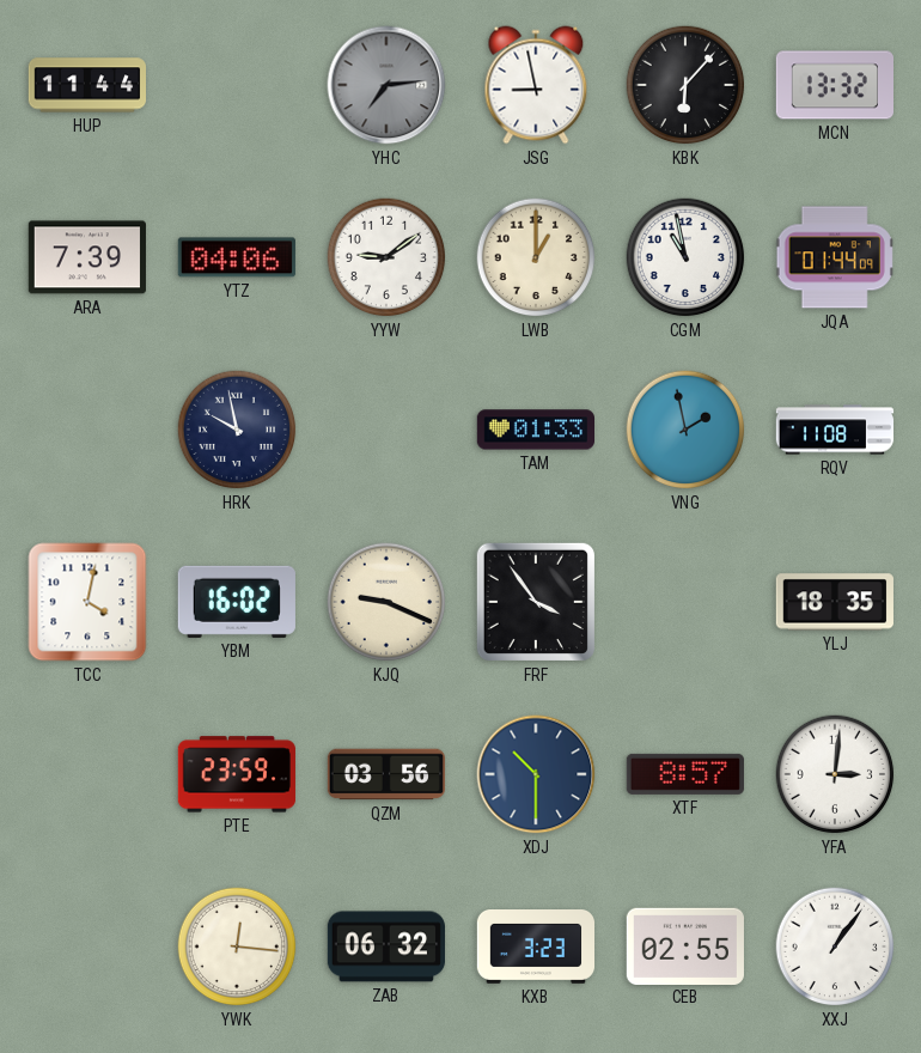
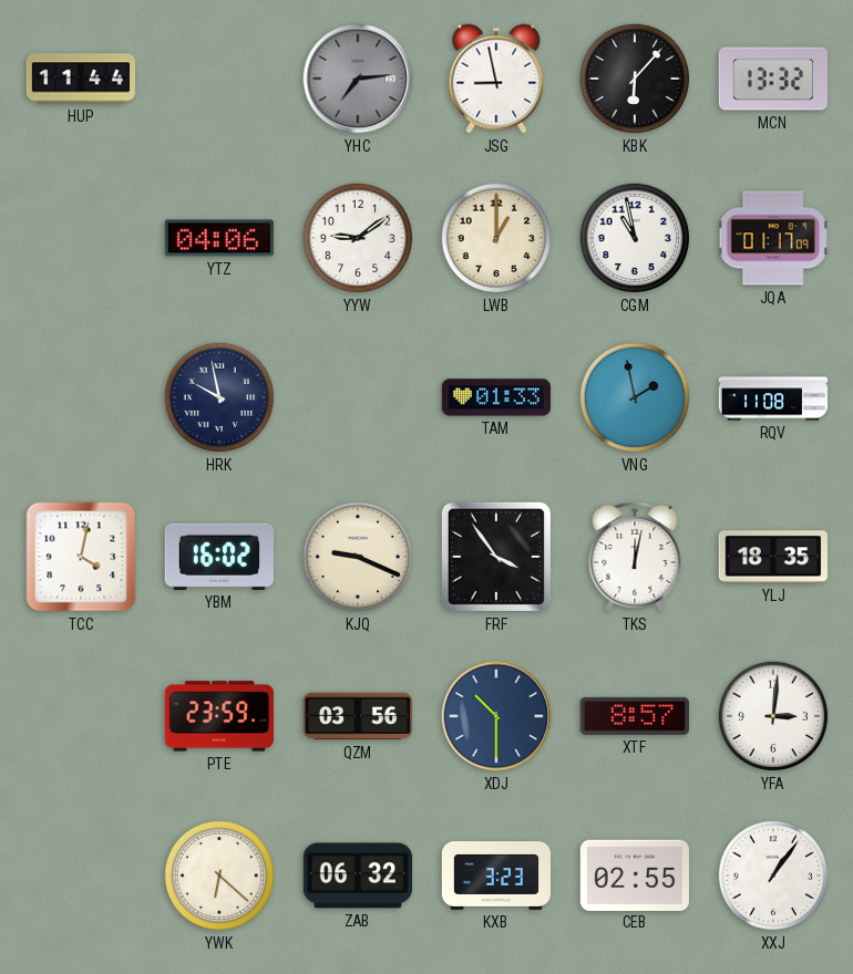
ARA: 7:39 -> none
JQA: 01:44 -> 01:17
TKS: none -> 12:02
YWK: 12:16 -> 6:22
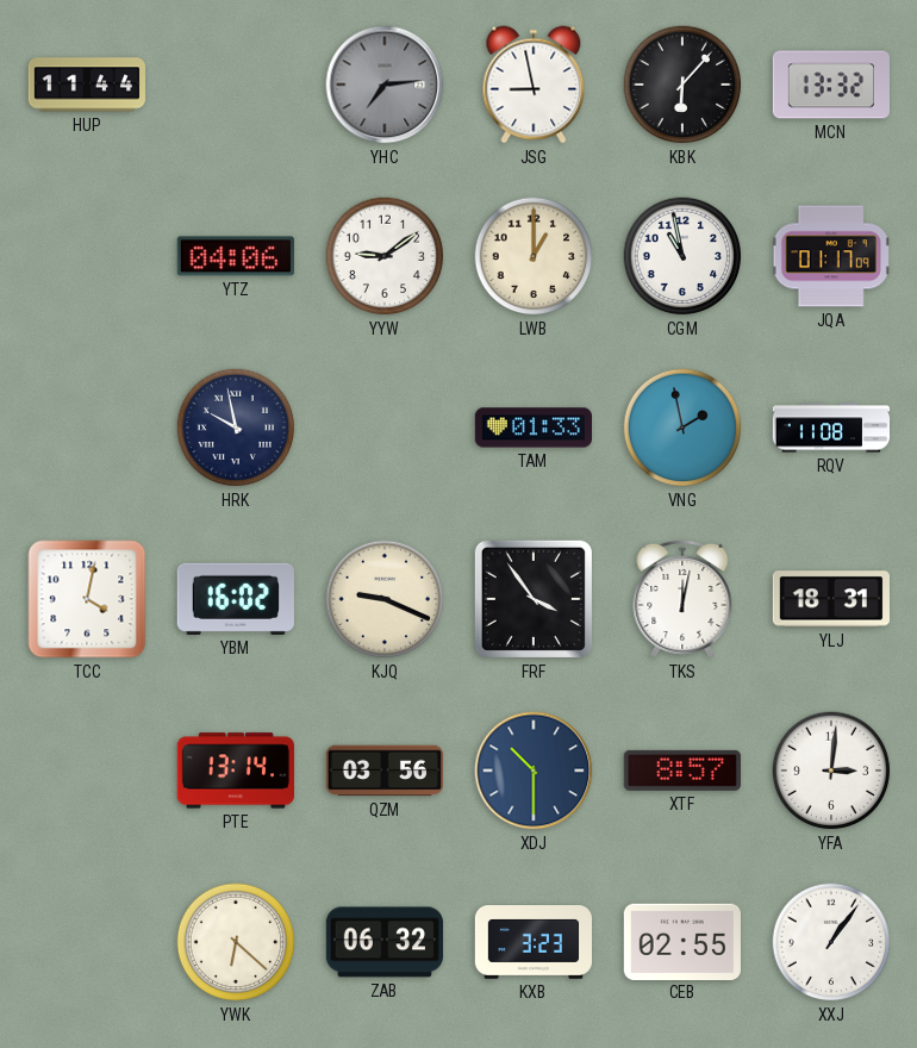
YLJ: 18:35 -> 18:31
PTE: 23:59 -> 13:14
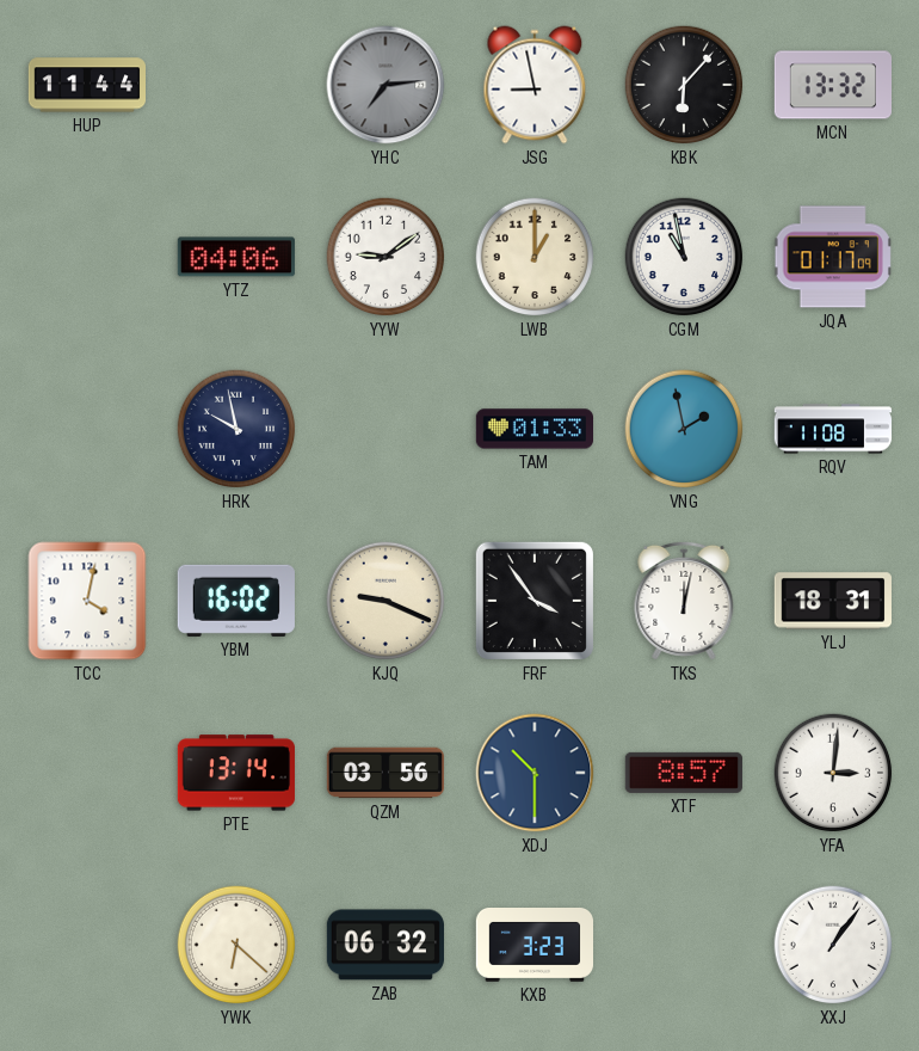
CEB: 02:55 -> none
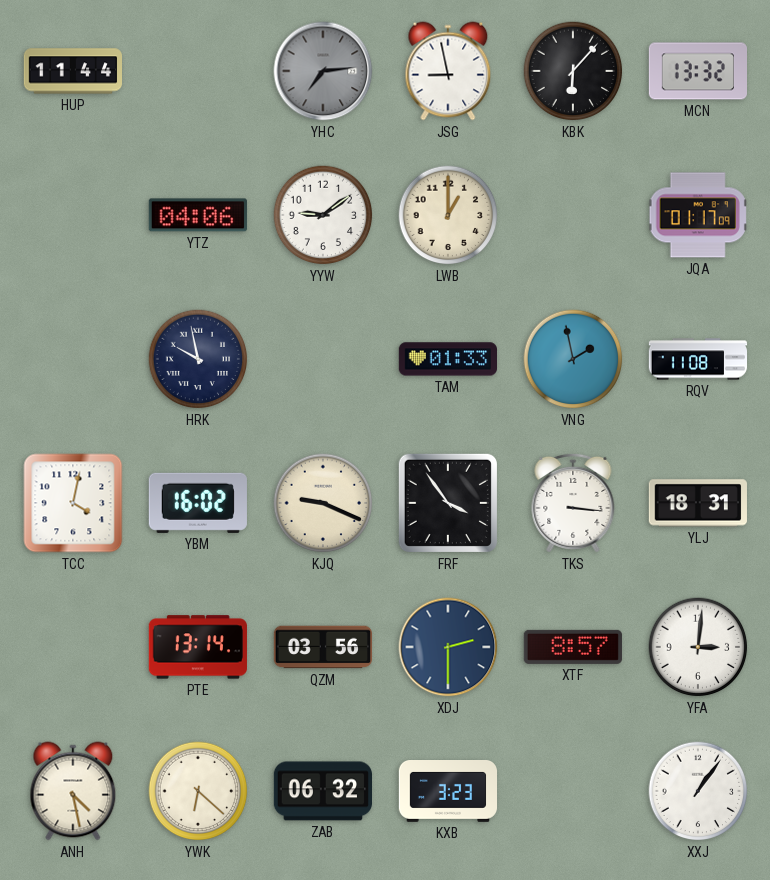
CGM: 10:58 -> none
TKS: 12:02 -> 3:16
XDJ: 10:30 -> 2:30
ANH: none -> 4:28
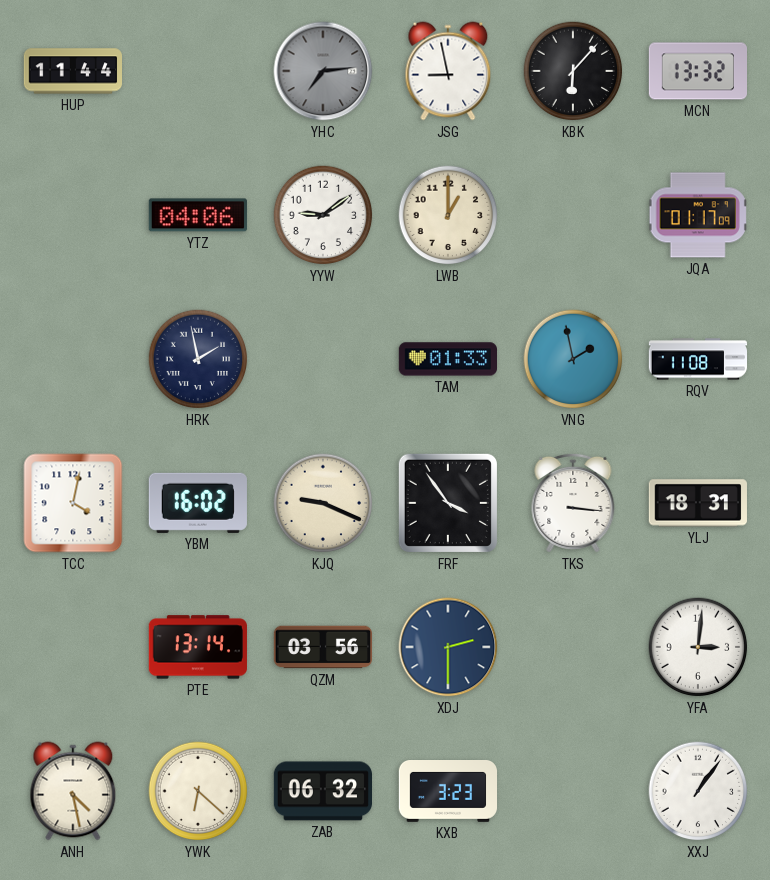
HRK: 9:58 -> 1:58
XTF: 8:57 -> none
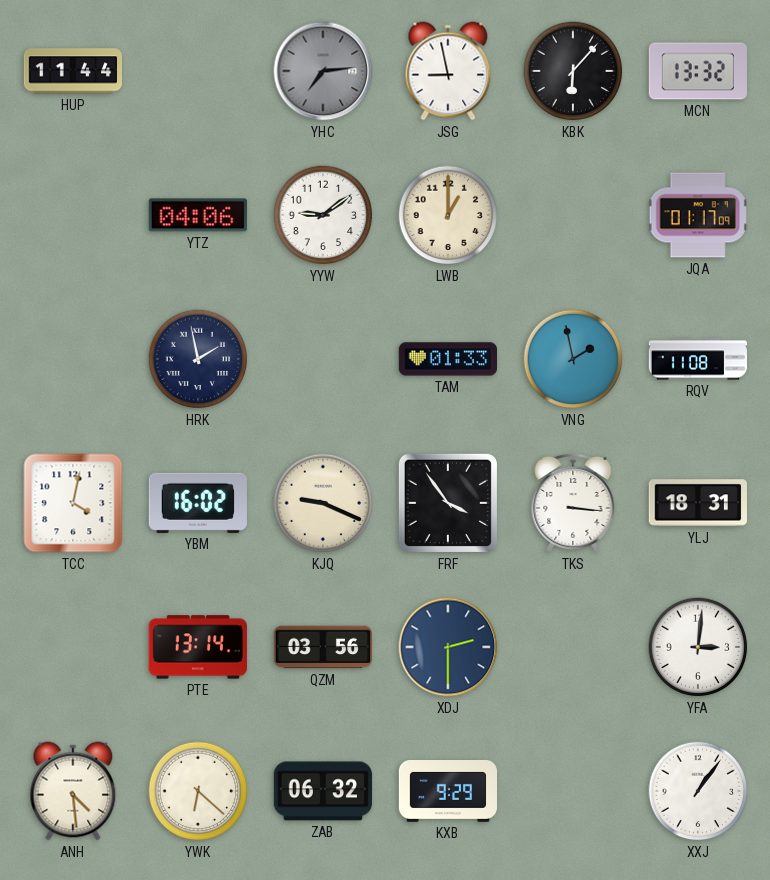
ANH: 4:28 -> 4:29
KXB: 3:23 -> 9:29
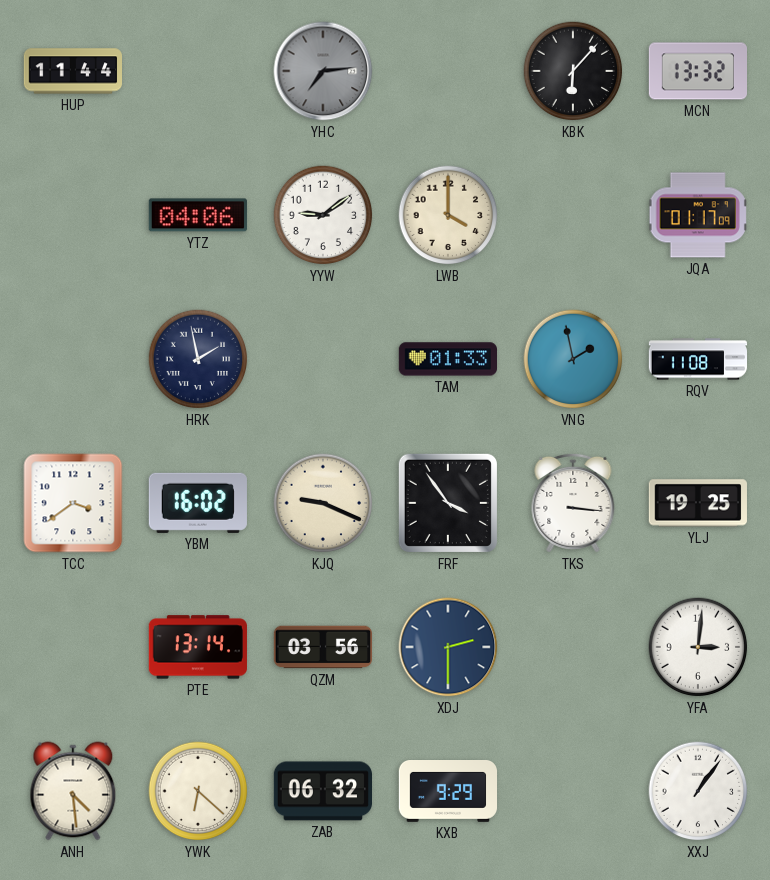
JSG: 8:58 -> none
LWB: 1:00 -> 4:00
TCC: 4:02 -> 3:39
YLJ: 18:31 -> 19:25
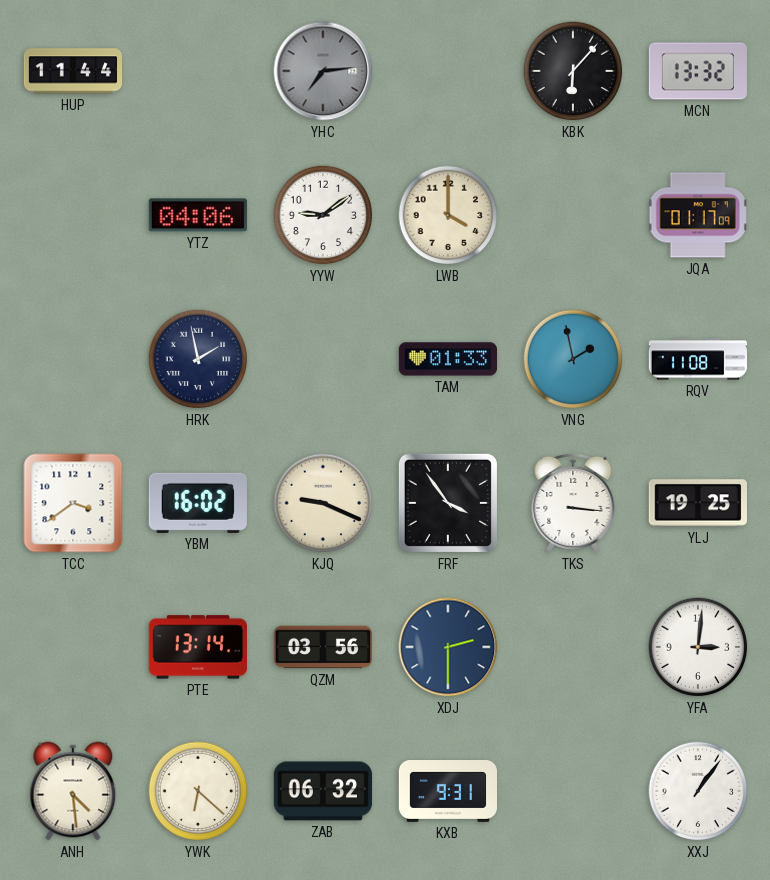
KXB: 9:29 -> 9:31
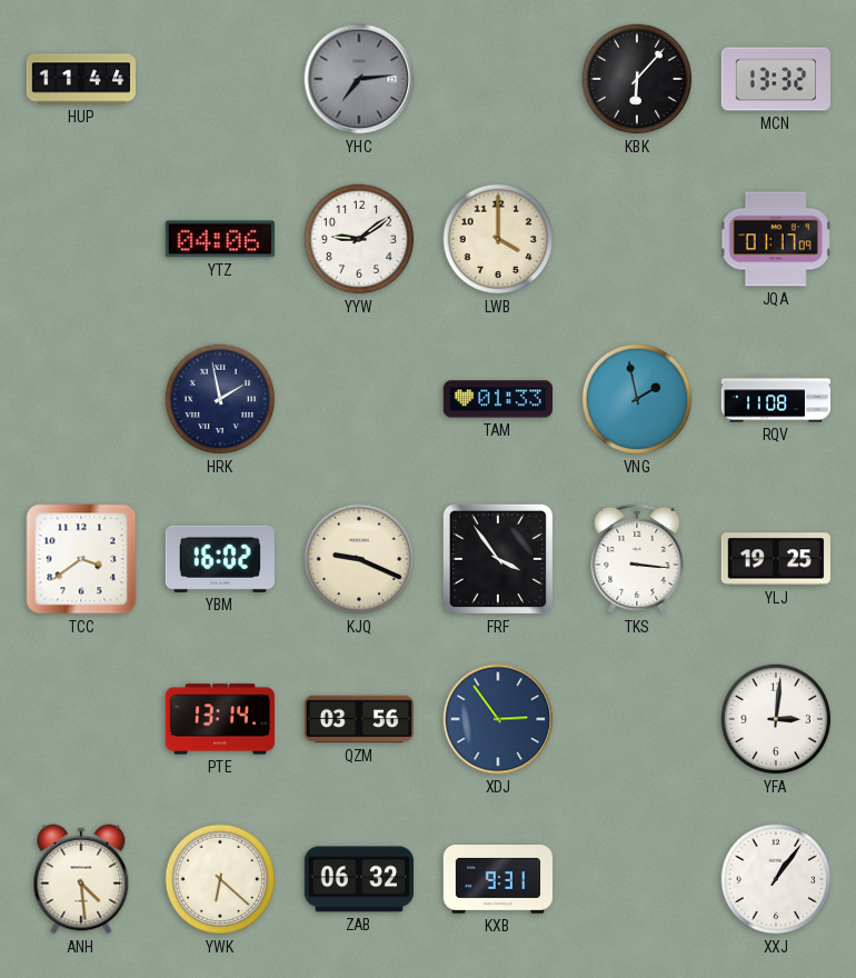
XDJ: 2:30 -> 2:54
